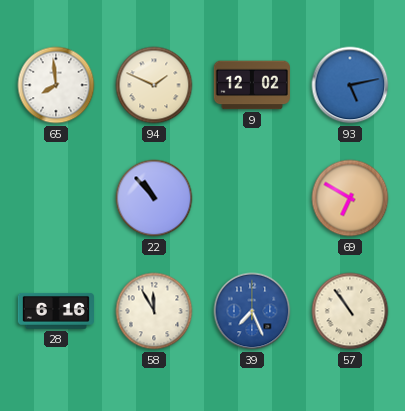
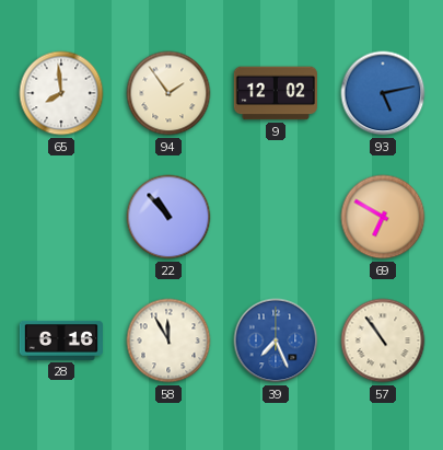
94: 1:49 -> 1:54
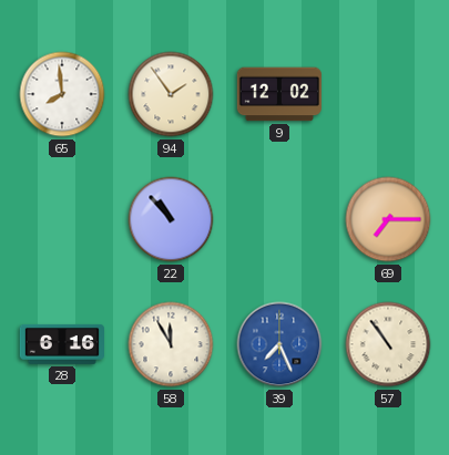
93: 5:13 -> none
69: 6:50 -> 7:15
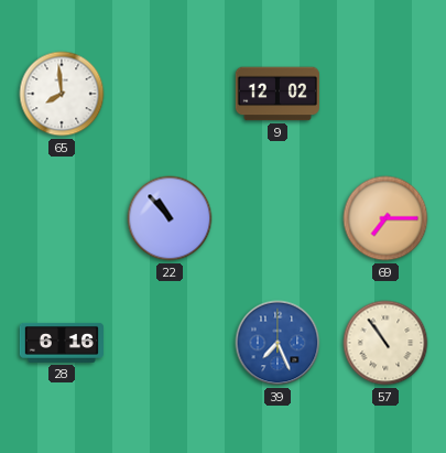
94: 1:54 -> none
58: 11:55 -> none
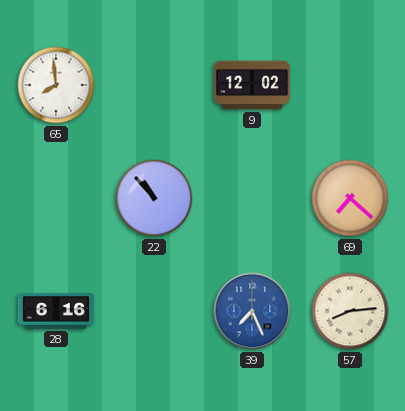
69: 7:15 -> 7:22
57: 10:54 -> 8:14
